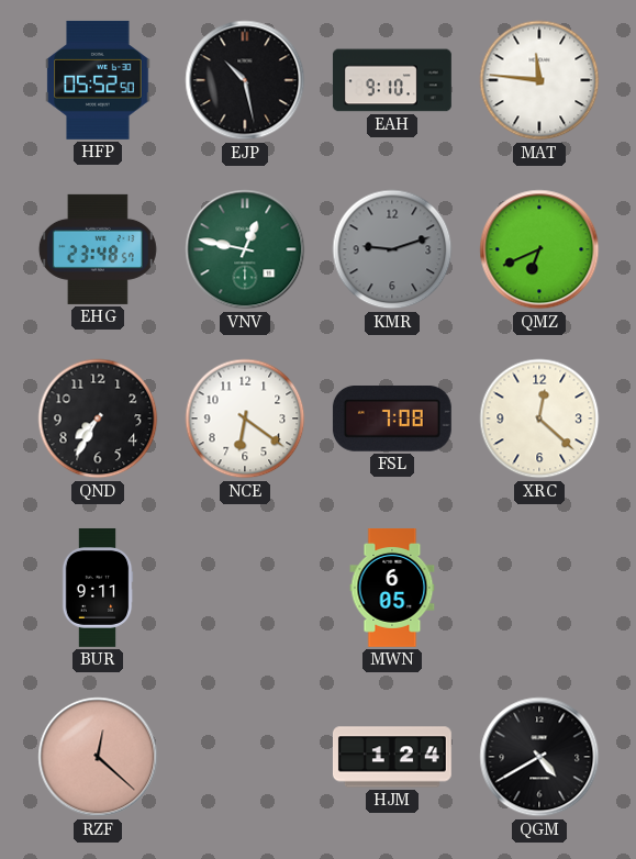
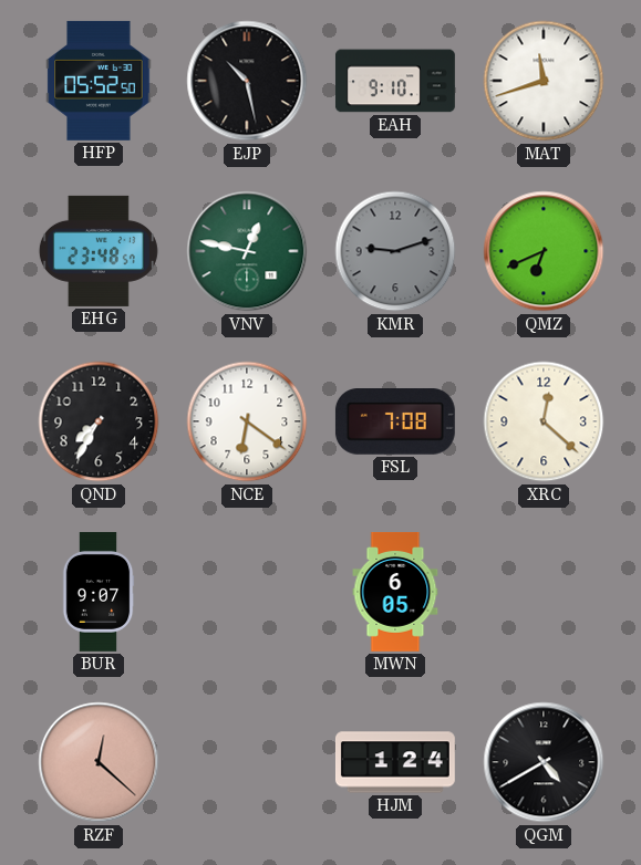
MAT: 11:46 -> 11:42
BUR: 9:11 -> 9:07
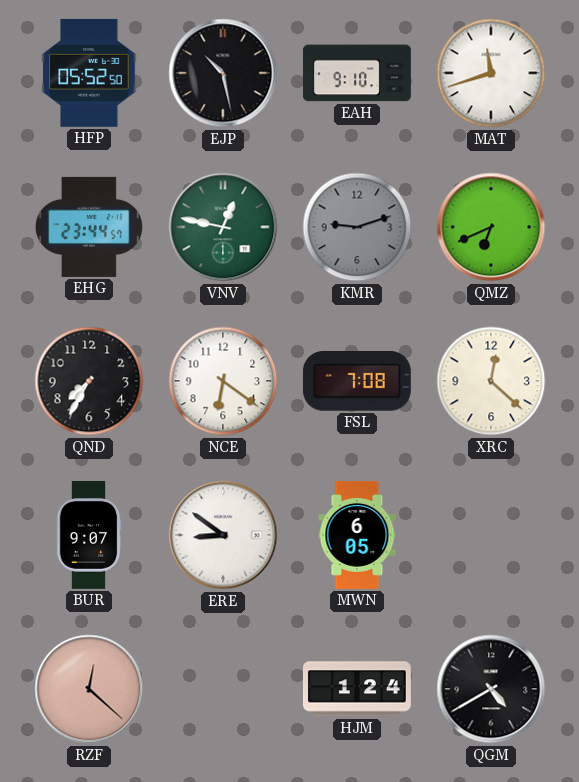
EHG: 23:48 -> 23:44
ERE: none -> 8:51
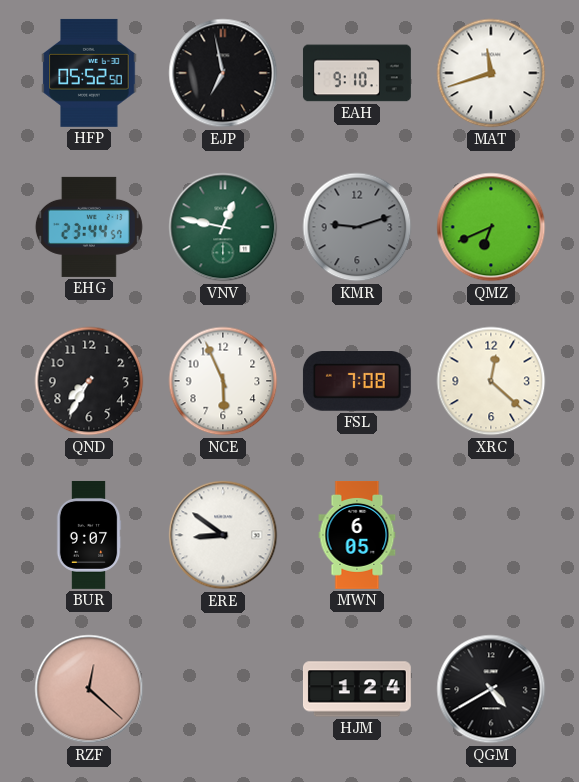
EJP: 10:28 -> 6:58
NCE: 6:21 -> 5:56
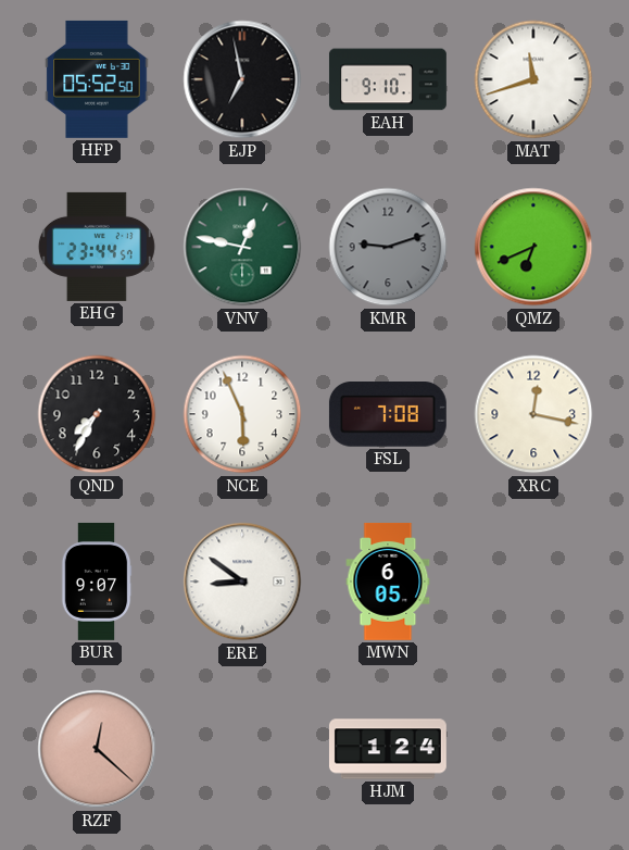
XRC: 12:22 -> 12:17
QGM: 4:40 -> none
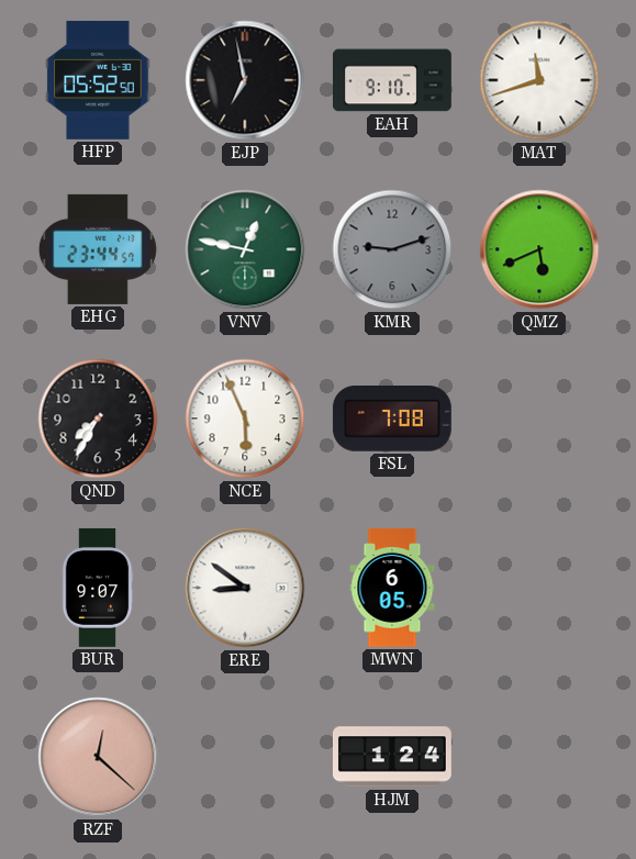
QMZ: 6:41 -> 5:41
XRC: 12:17 -> none
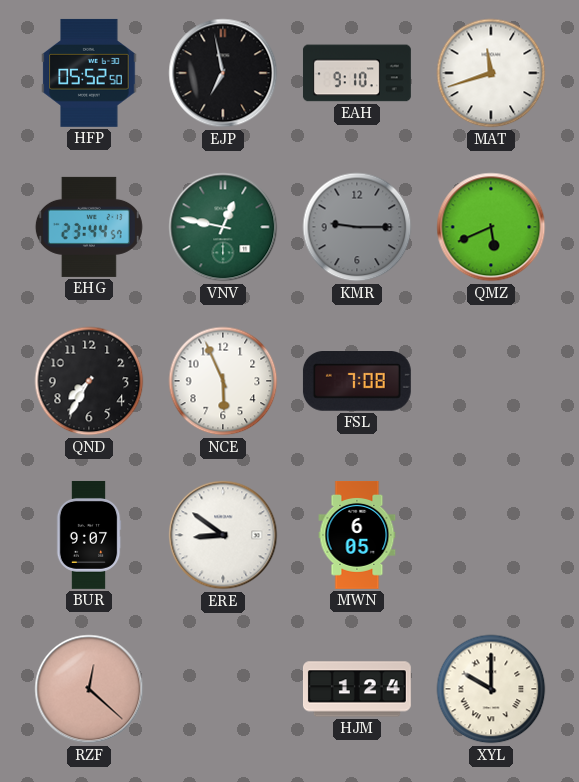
KMR: 9:12 -> 9:15
XYL: none -> 10:00
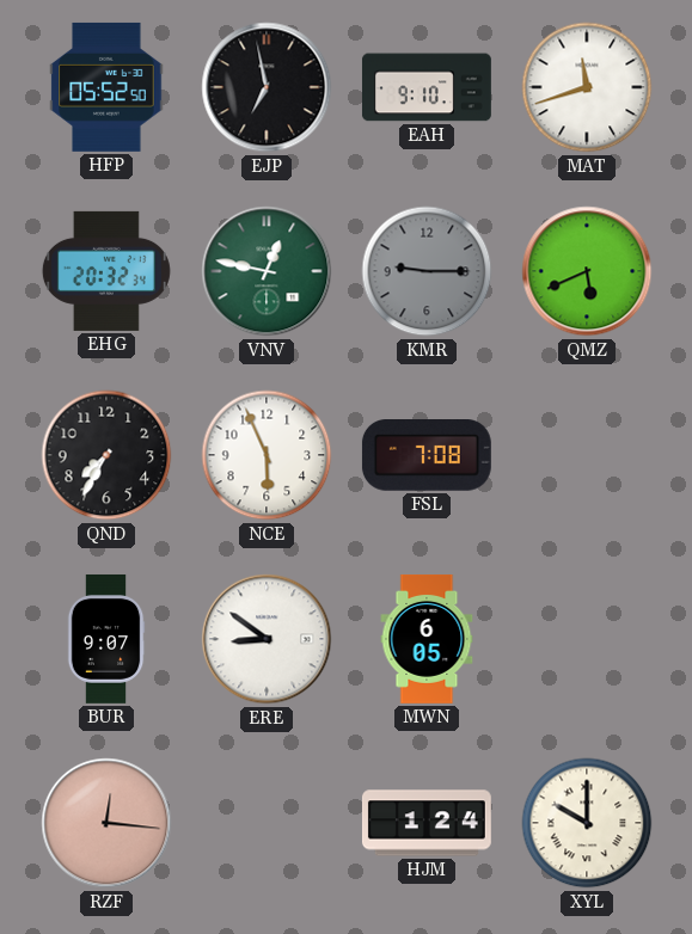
EHG: 23:44 -> 20:32
RZF: 12:22 -> 12:16
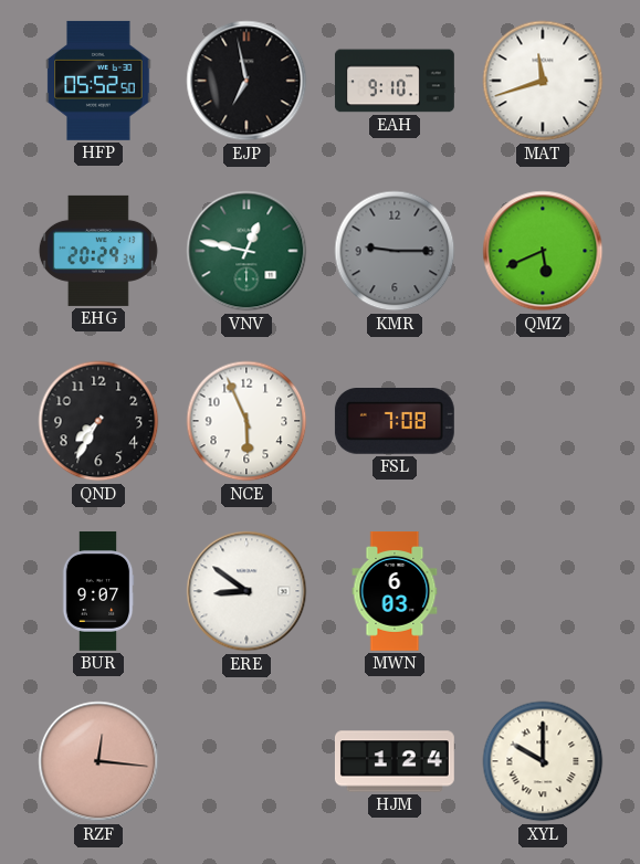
EHG: 20:32 -> 20:29
MWN: 6:05 -> 6:03
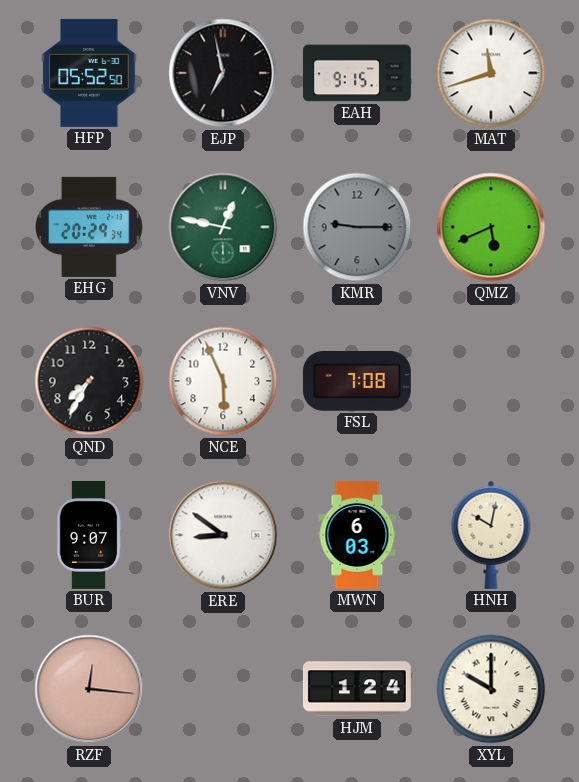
EAH: 9:10 -> 9:15
HNH: none -> 10:02
